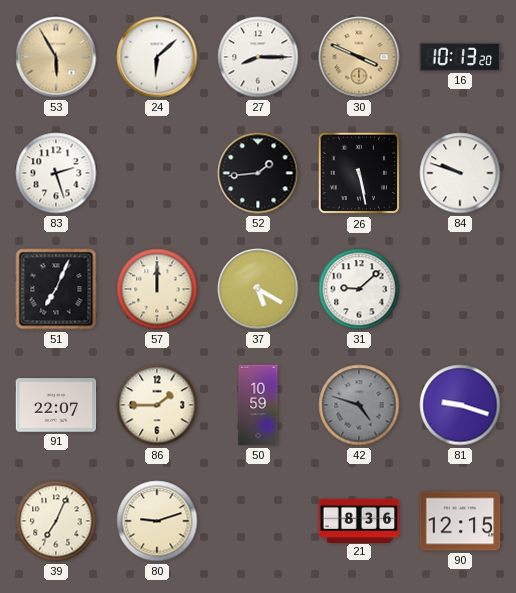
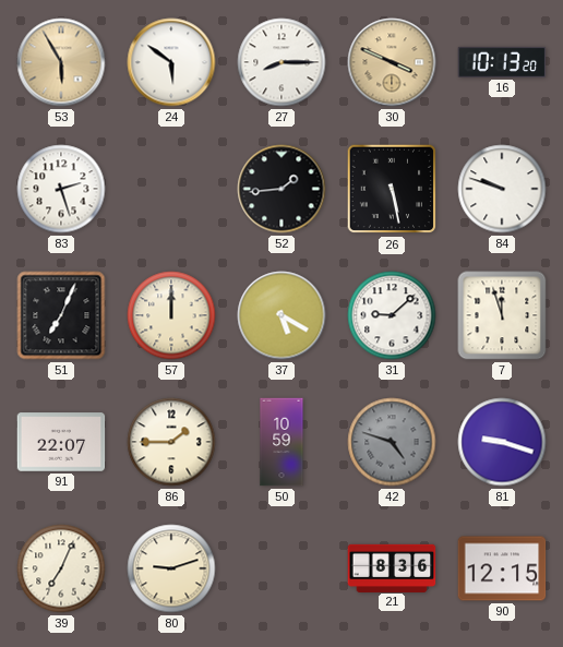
24: 6:08 -> 5:51
7: none -> 11:57
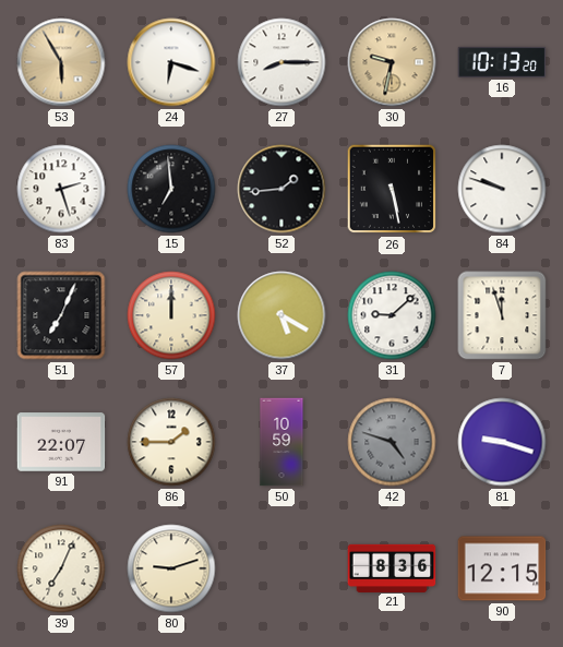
24: 5:51 -> 6:18
30: 3:49 -> 9:32
15: none -> 6:59
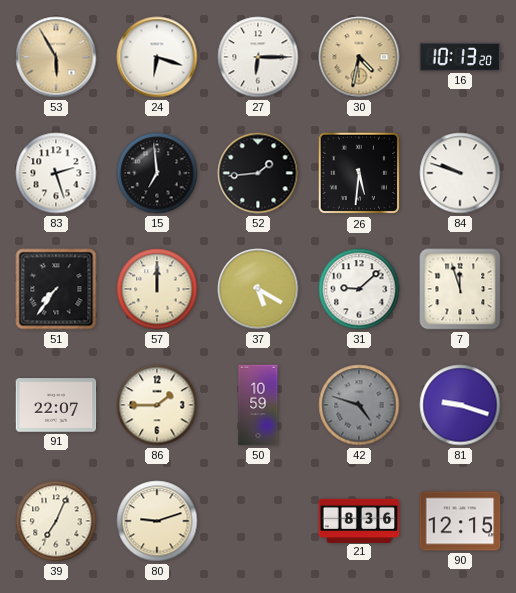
27: 8:15 -> 6:15
30: 9:32 -> 4:32
26: 5:28 -> 5:31
51: 7:04 -> 7:36
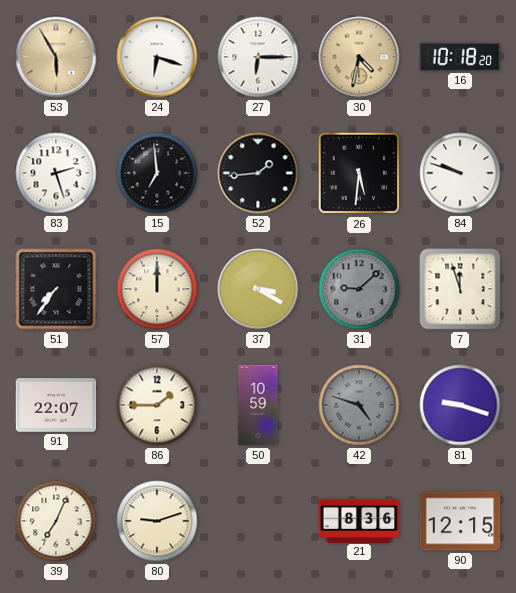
16: 10:13 -> 10:18
37: 5:20 -> 3:20
31 dial: white -> grey
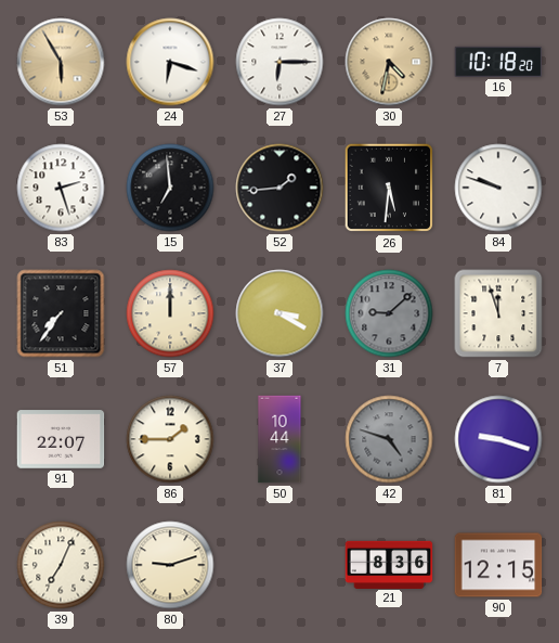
50: 10:59 -> 10:44
